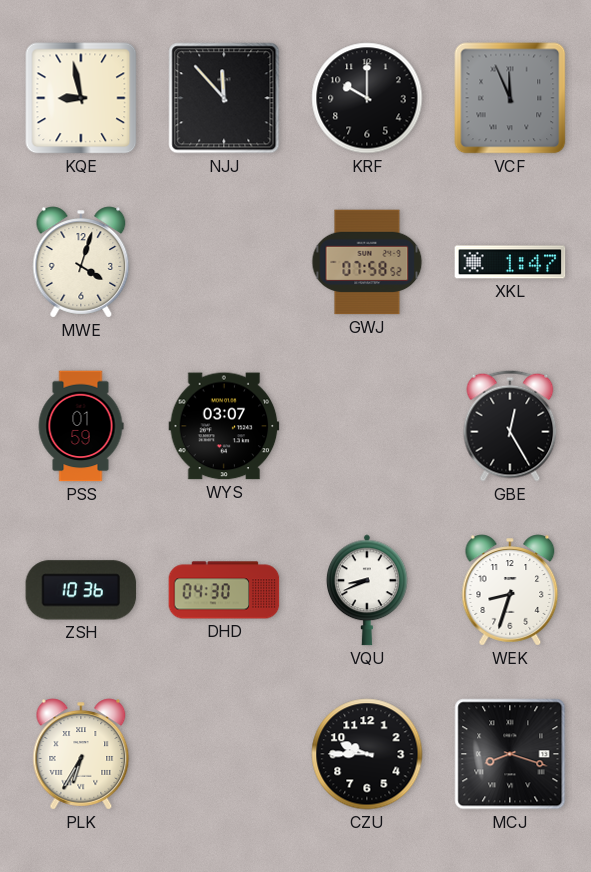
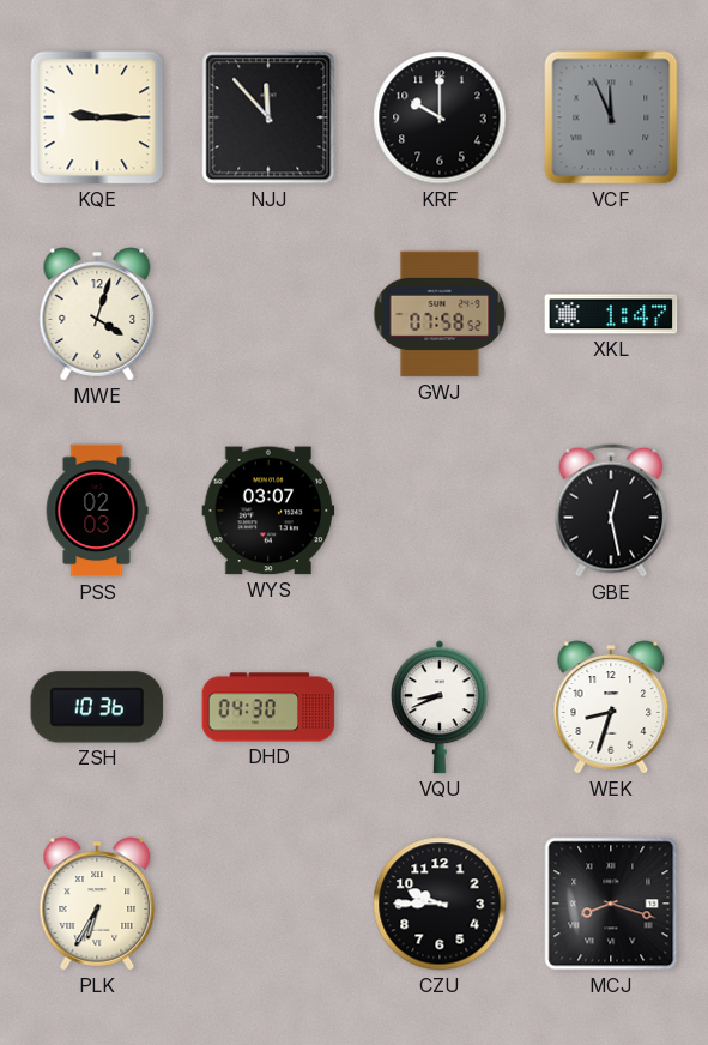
KQE: 8:58 -> 9:15
PSS: 01:59 -> 02:03
GBE: 12:25 -> 12:28
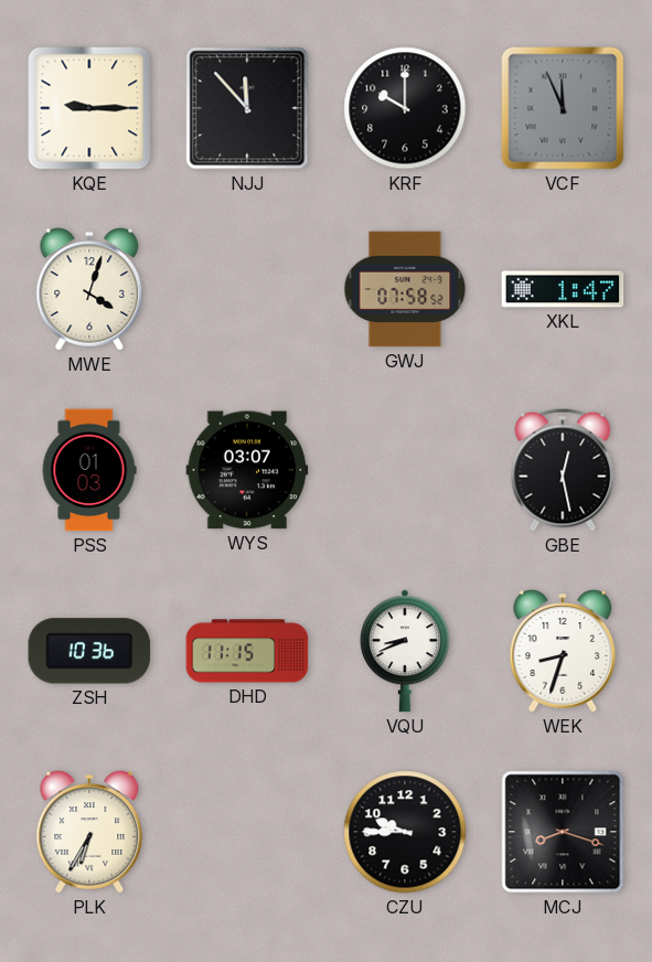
PSS: 02:03 -> 01:03
DHD: 04:30 -> 11:15
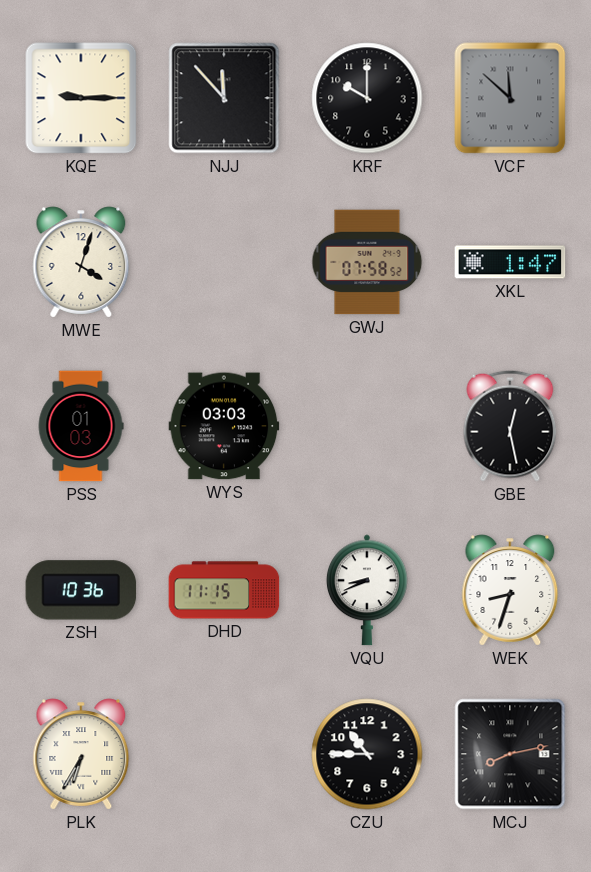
VCF: 11:56 -> 11:52
WYS: 03:07 -> 03:03
CZU: 9:45 -> 10:45
MCJ: 8:18 -> 8:13
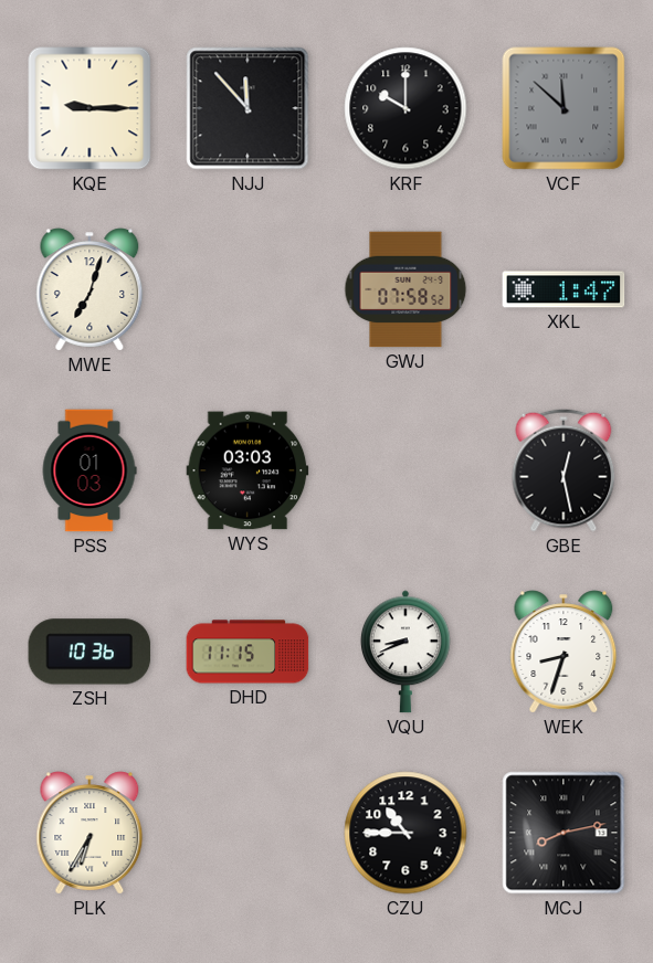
MWE: 4:03 -> 7:03
